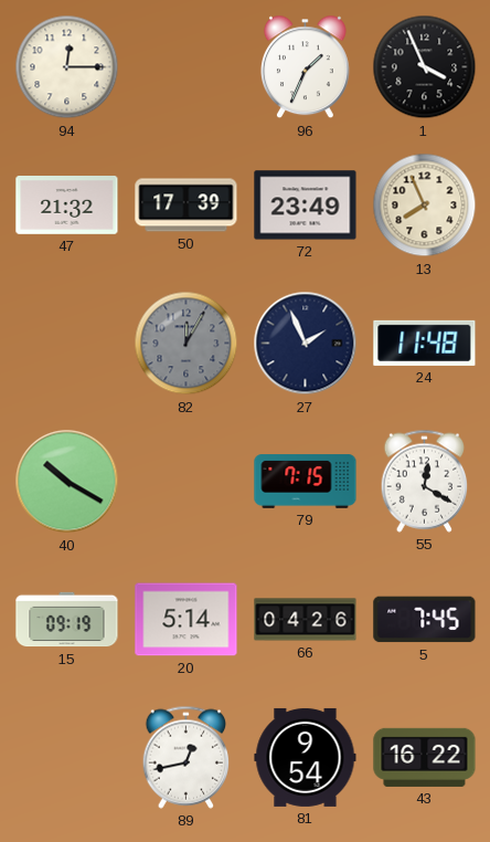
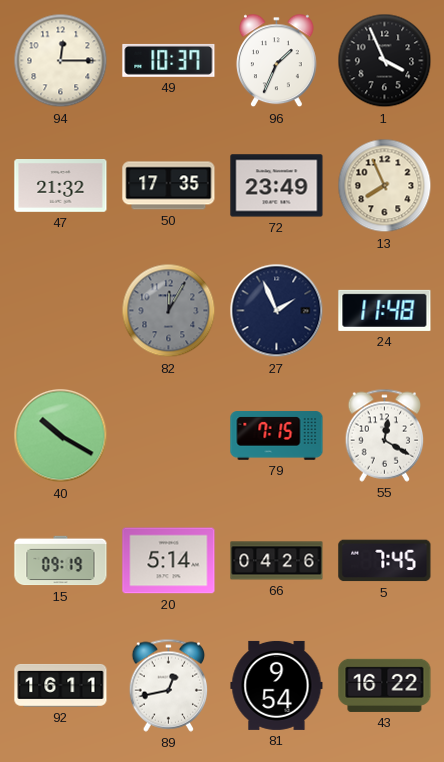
49: none -> 10:37
50: 17:39 -> 17:35
92: none -> 16:11
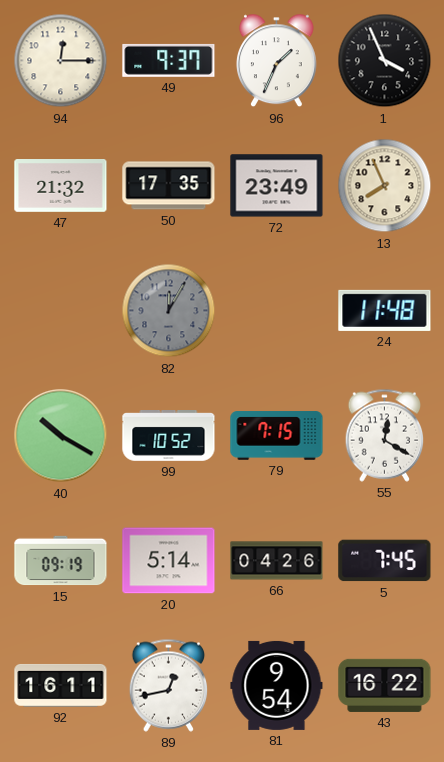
49: 10:37 -> 9:37
27: 1:56 -> none
99: none -> 10:52
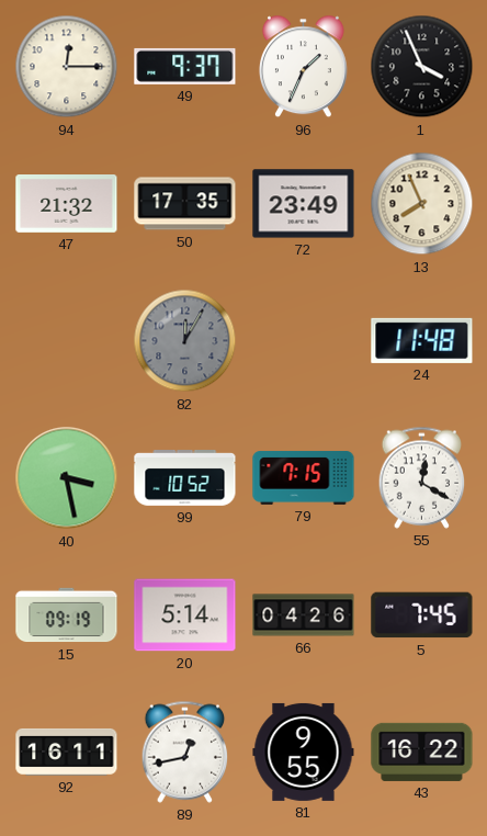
40: 10:20 -> 3:28
81: 9:54 -> 9:55
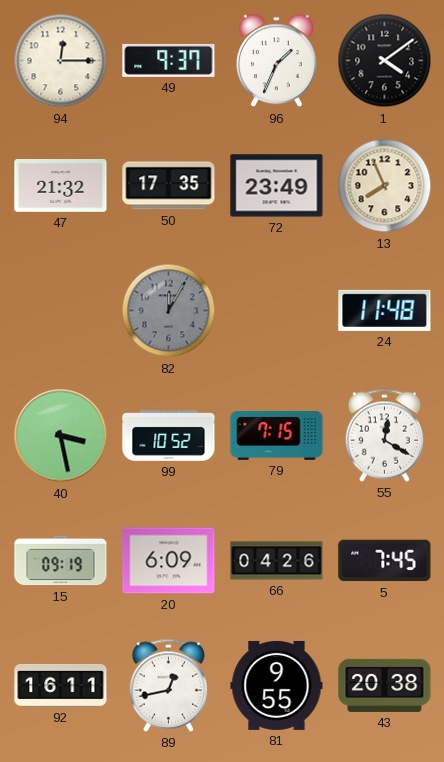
1: 3:56 -> 4:09
20: 5:14 -> 6:09
43: 16:22 -> 20:38
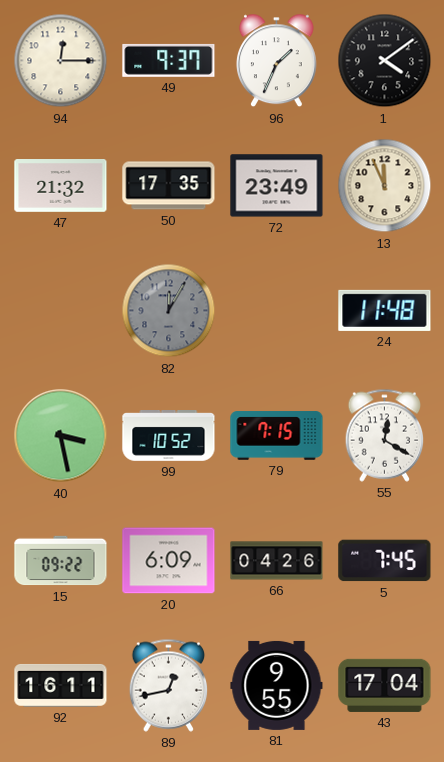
13: 7:56 -> 11:56
15: 09:19 -> 09:22
43: 20:38 -> 17:04
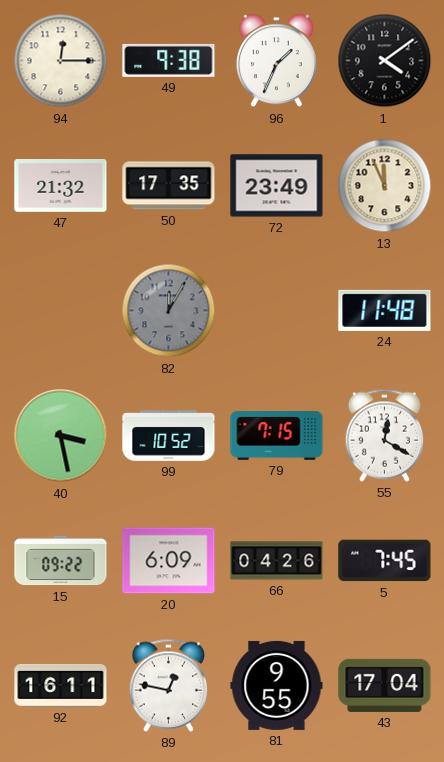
49: 9:37 -> 9:38
89: 12:43 -> 12:47
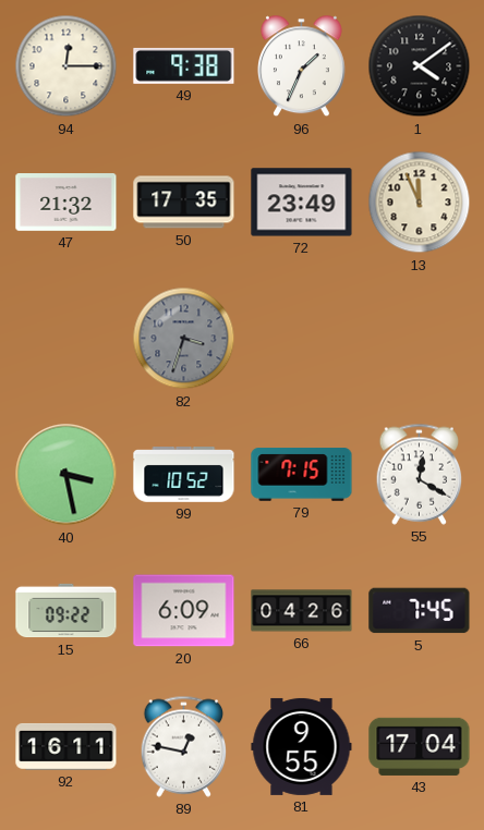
82: 12:05 -> 3:33
24: 11:48 -> none
